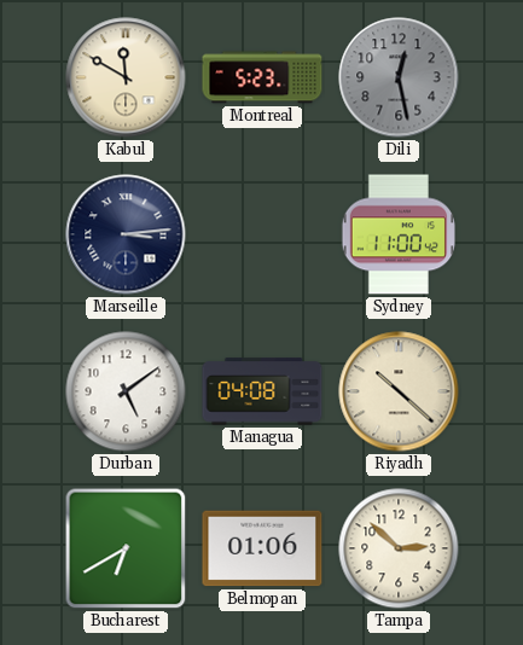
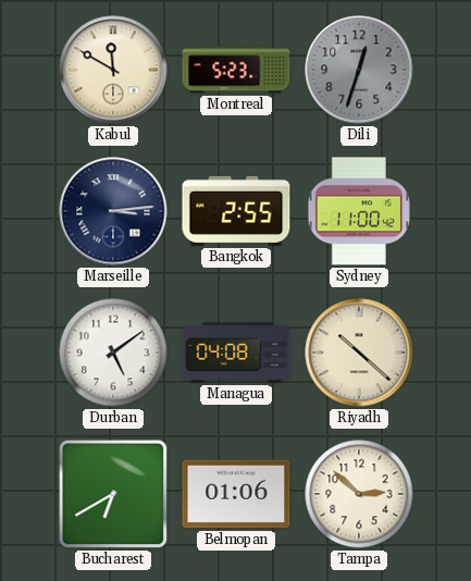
Dili: 12:28 -> 12:33
Bangkok: none -> 2:55
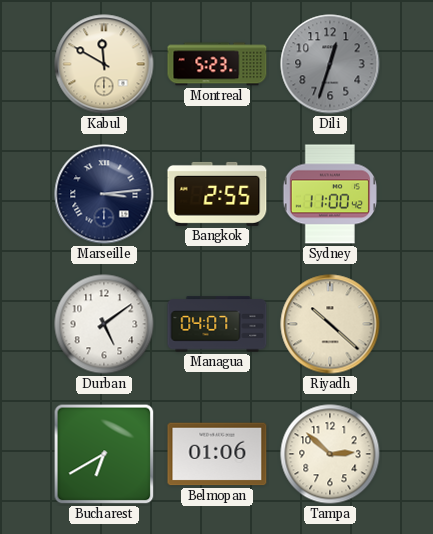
Managua: 04:08 -> 04:07
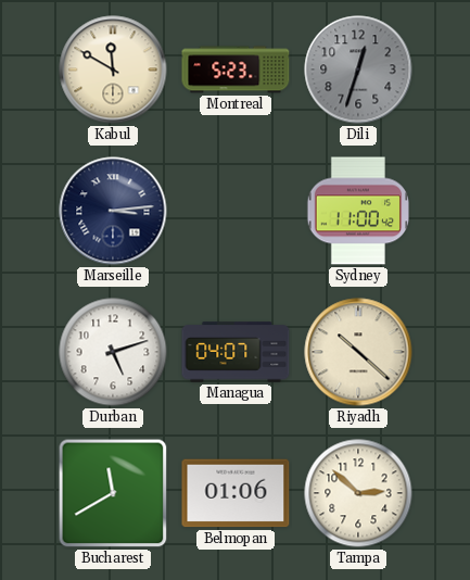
Bangkok: 2:55 -> none
Durban: 5:09 -> 5:12
Bucharest: 6:40 -> 11:40
